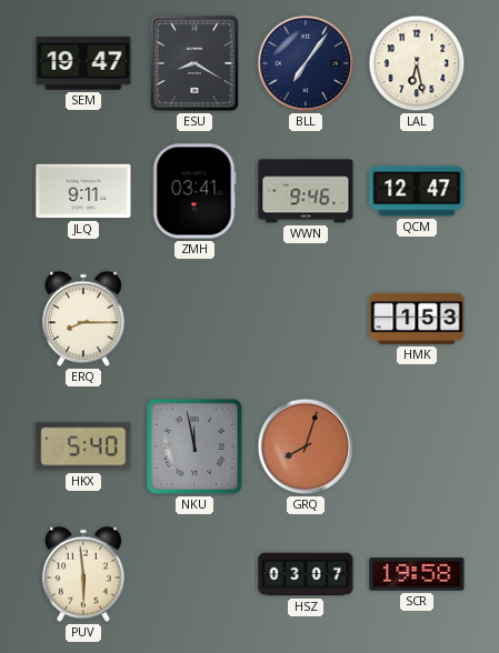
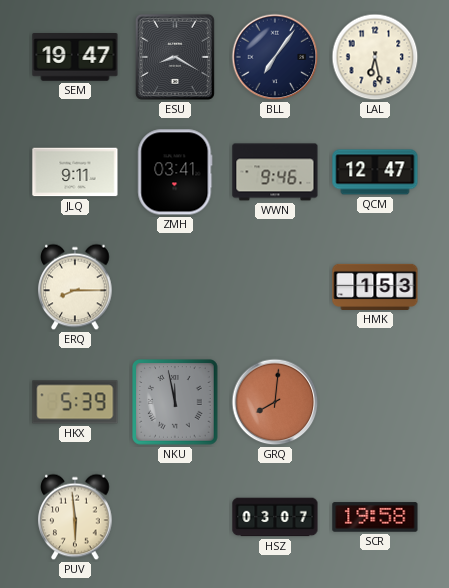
HKX: 5:40 -> 5:39
GRQ: 8:03 -> 8:01
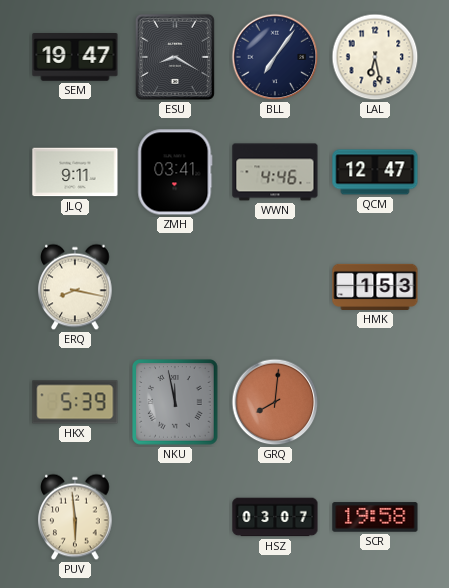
WWN: 9:46 -> 4:46
ERQ: 8:15 -> 8:17
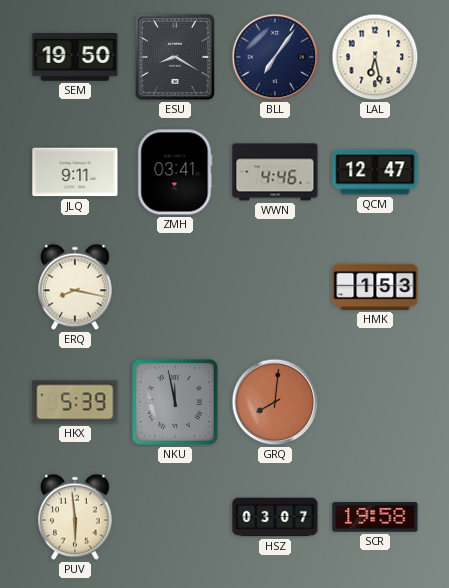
SEM: 19:47 -> 19:50
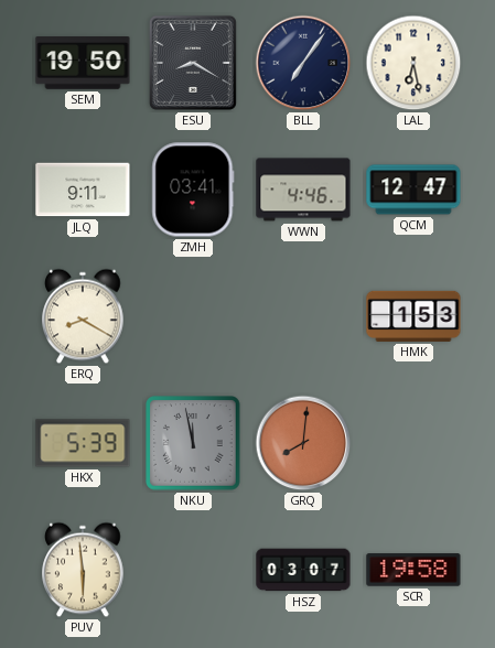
ERQ: 8:17 -> 8:20
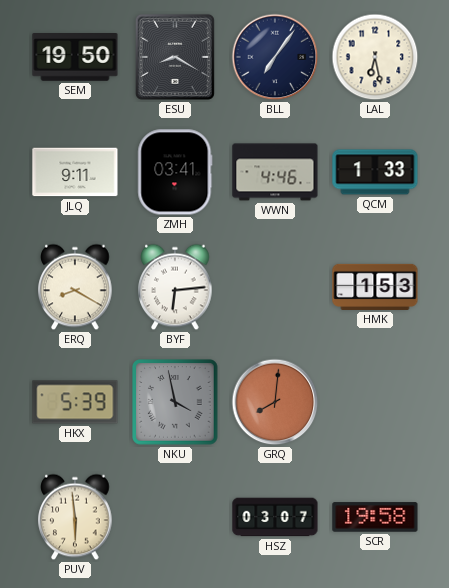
QCM: 12:47 -> 1:33
BYF: none -> 6:14
NKU: 11:58 -> 3:58
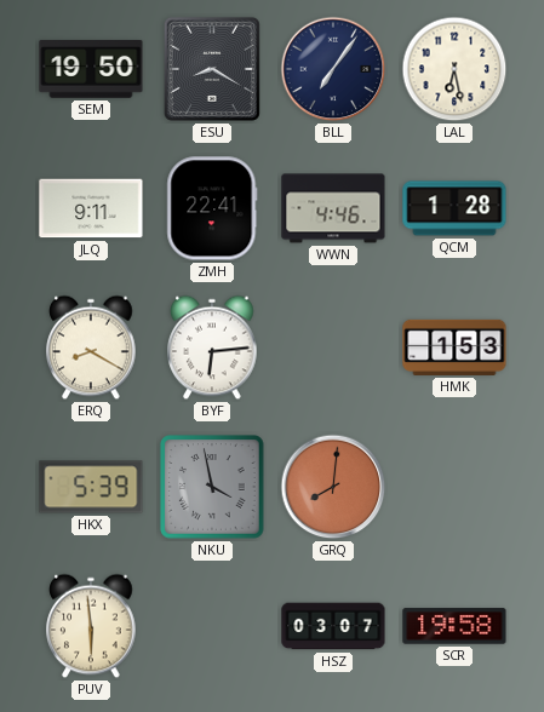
ZMH: 03:41 -> 22:41
QCM: 1:33 -> 1:28
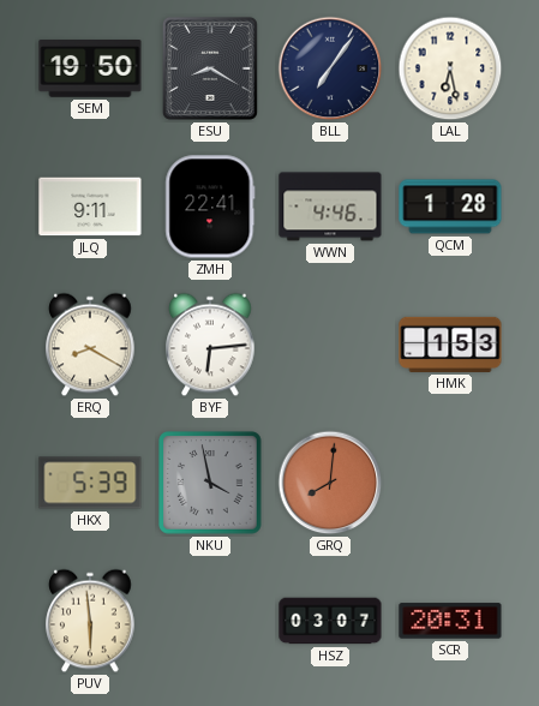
SCR: 19:58 -> 20:31
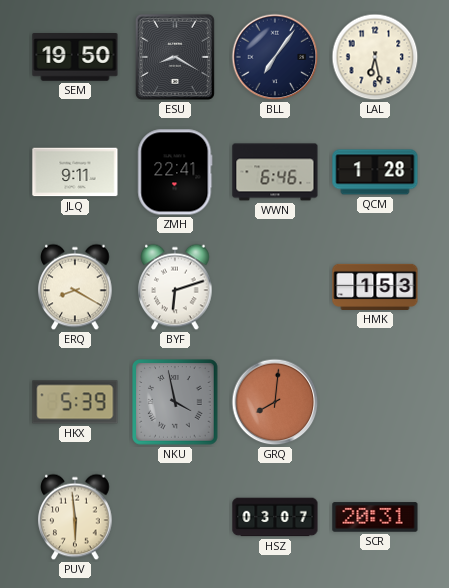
WWN: 4:46 -> 6:46
BYF: 6:14 -> 6:12
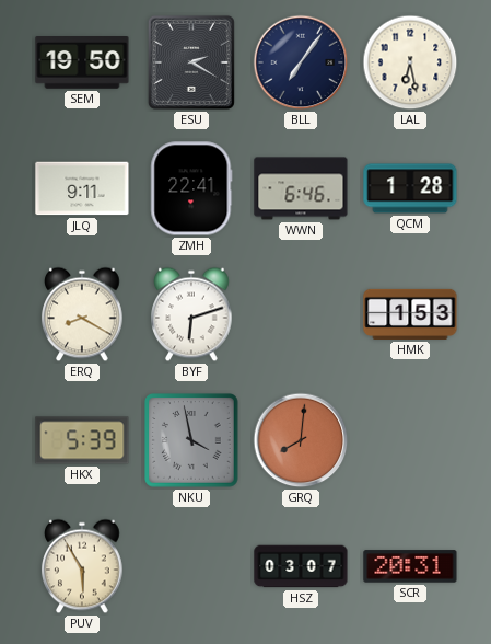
ESU: 8:20 -> 2:20
PUV: 5:59 -> 5:55
